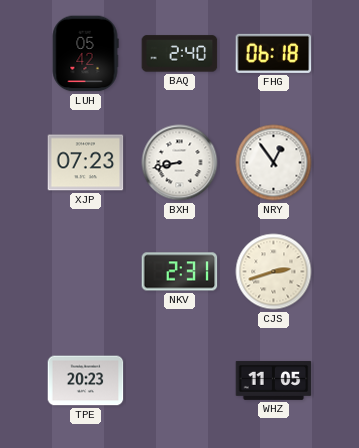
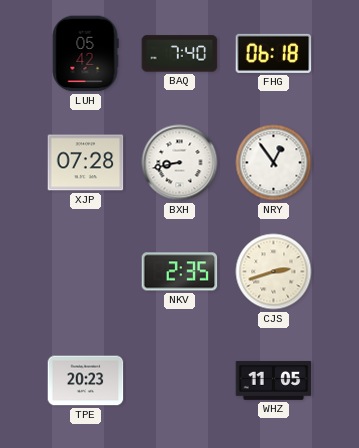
BAQ: 2:40 -> 7:40
XJP: 07:23 -> 07:28
NKV: 2:31 -> 2:35
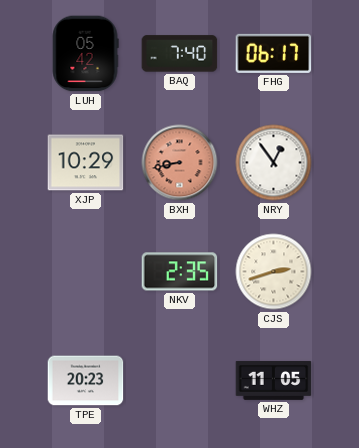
FHG: 06:18 -> 06:17
XJP: 07:28 -> 10:29
BXH dial: white -> salmon
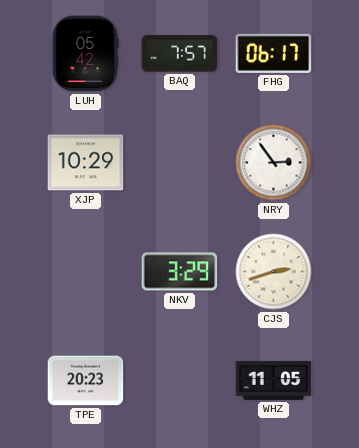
BAQ: 7:40 -> 7:57
BXH: 8:43 -> none
NRY: 12:54 -> 2:54
NKV: 2:35 -> 3:29
